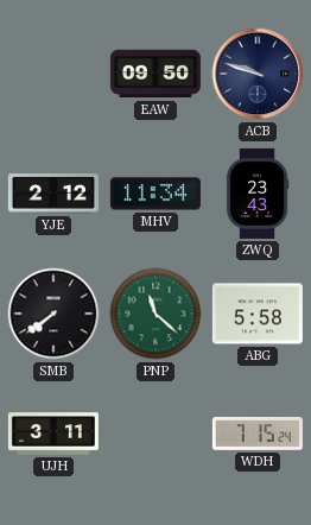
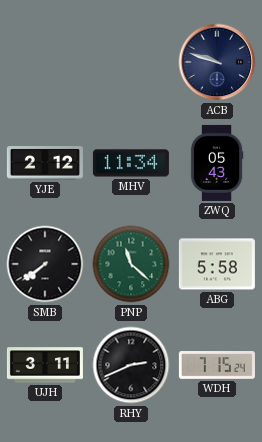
EAW: 09:50 -> none
ZWQ: 23:43 -> 05:43
RHY: none -> 2:41
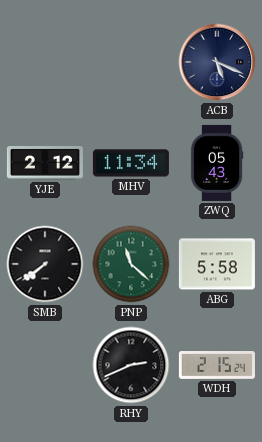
ACB: 9:48 -> 5:19
UJH: 3:11 -> none
WDH: 7:15 -> 2:15
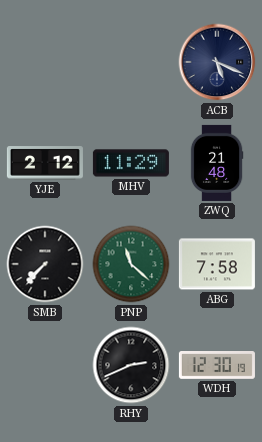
MHV: 11:34 -> 11:29
ZWQ: 05:43 -> 21:48
SMB: 7:39 -> 7:37
ABG: 5:58 -> 7:58
WDH: 2:15 -> 12:30
